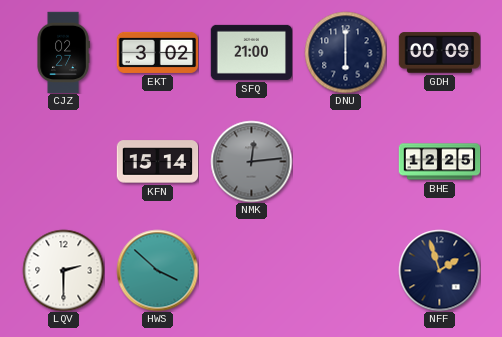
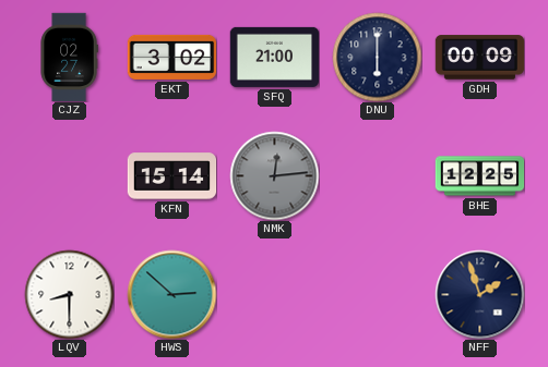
LQV: 2:30 -> 8:30
HWS: 3:52 -> 2:52
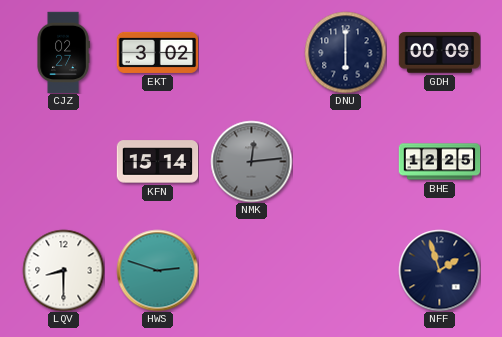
SFQ: 21:00 -> none
HWS: 2:52 -> 2:48
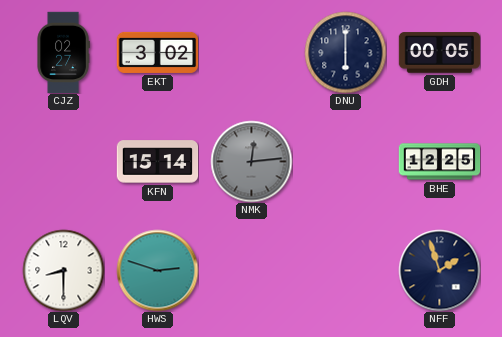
GDH: 00:09 -> 00:05
